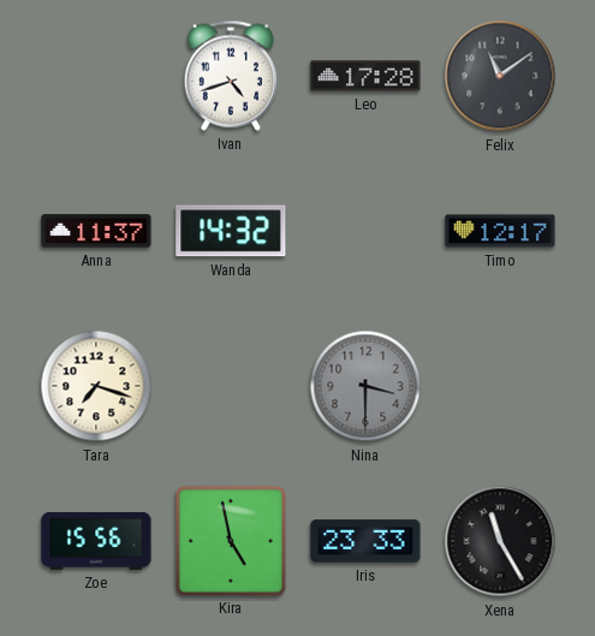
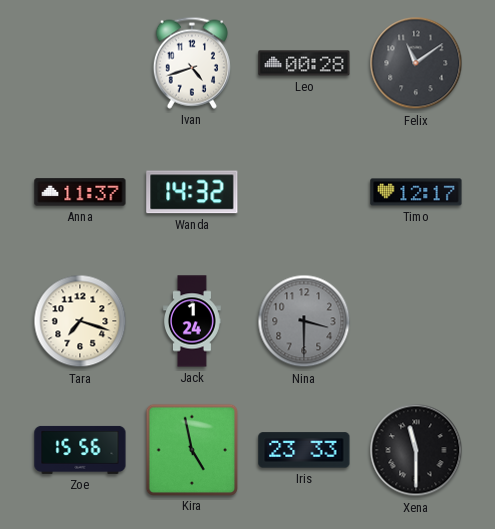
Leo: 17:28 -> 00:28
Jack: none -> 1:24
Xena: 11:25 -> 11:30
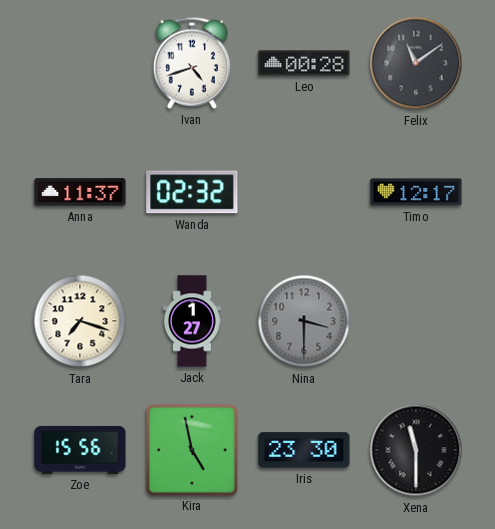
Wanda: 14:32 -> 02:32
Jack: 1:24 -> 1:27
Iris: 23:33 -> 23:30
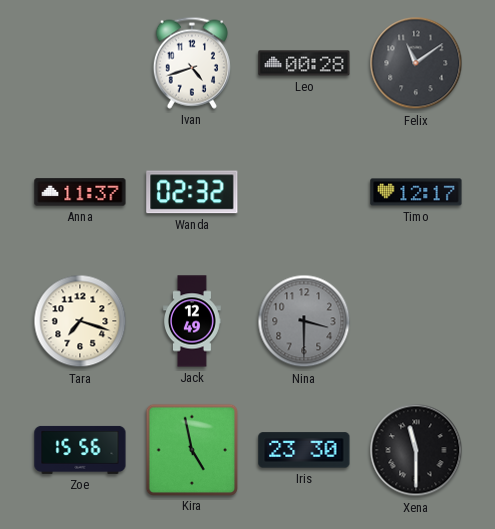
Jack: 1:27 -> 12:49
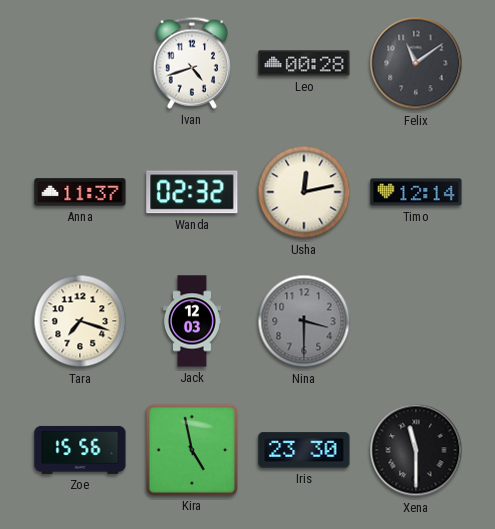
Usha: none -> 12:13
Timo: 12:17 -> 12:14
Jack: 12:49 -> 12:03
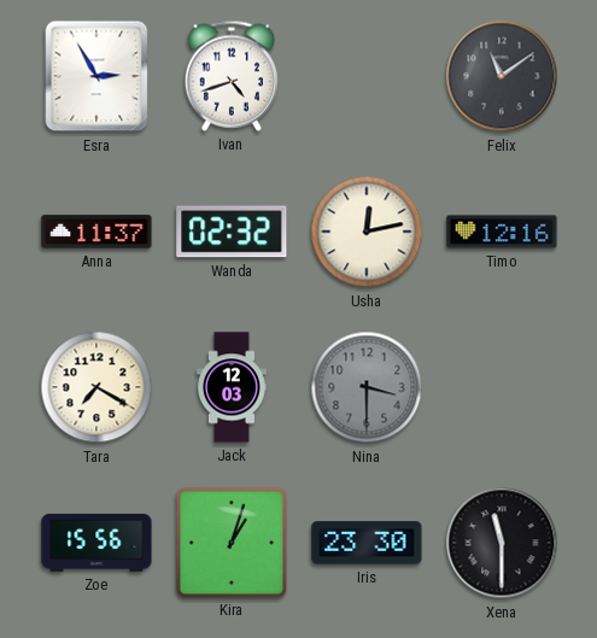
Esra: none -> 2:55
Leo: 00:28 -> none
Timo: 12:14 -> 12:16
Tara: 7:18 -> 7:20
Kira: 4:58 -> 1:03
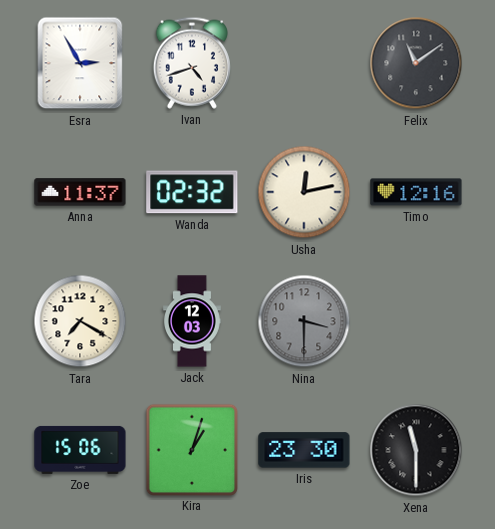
Zoe: 15:56 -> 15:06
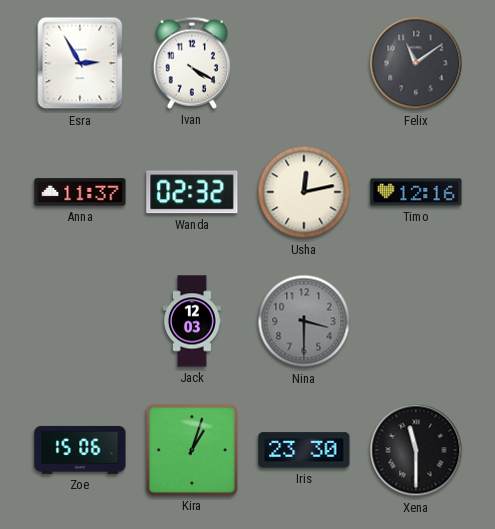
Ivan: 4:42 -> 4:20
Tara: 7:20 -> none
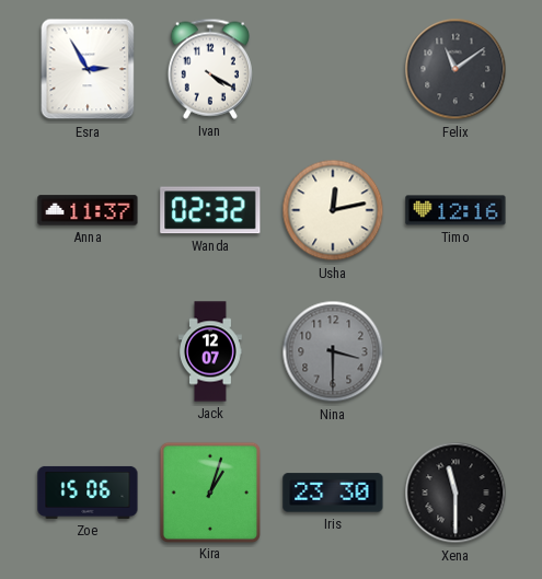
Jack: 12:03 -> 12:07
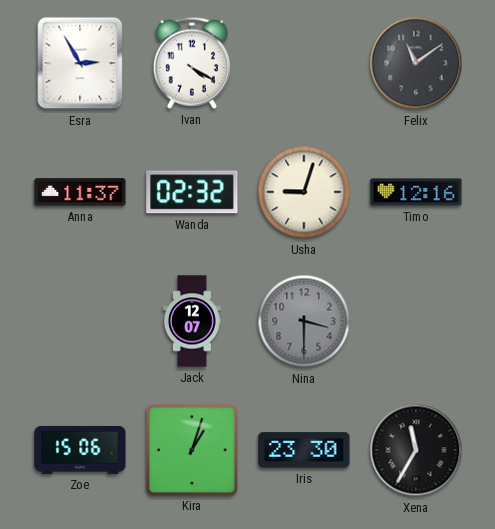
Usha: 12:13 -> 9:03
Xena: 11:30 -> 11:35
